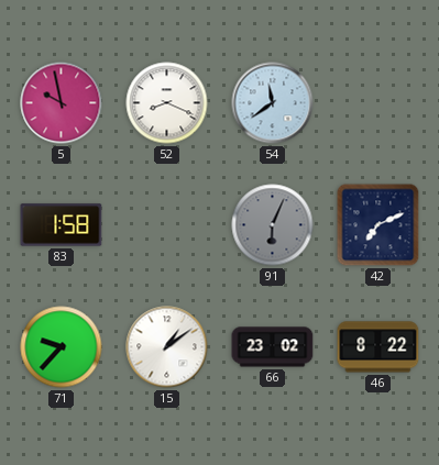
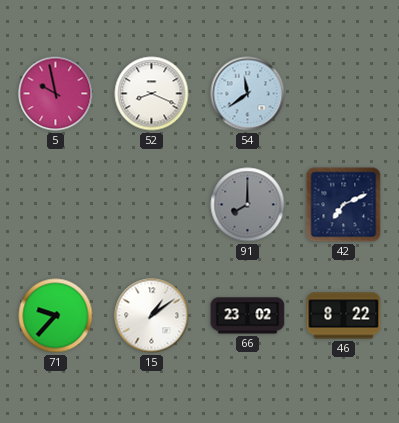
83: 1:58 -> none
91: 6:04 -> 8:00
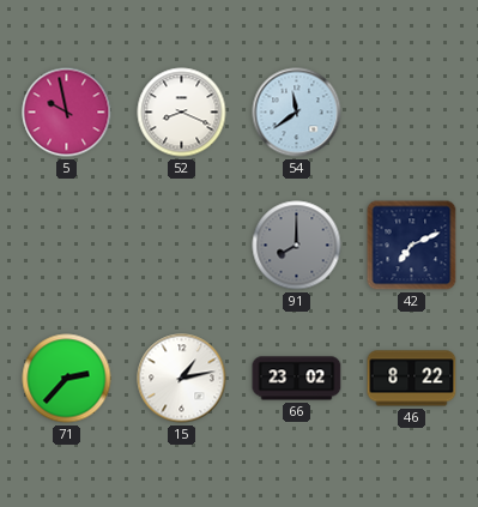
71: 9:37 -> 2:37
15: 1:09 -> 1:13
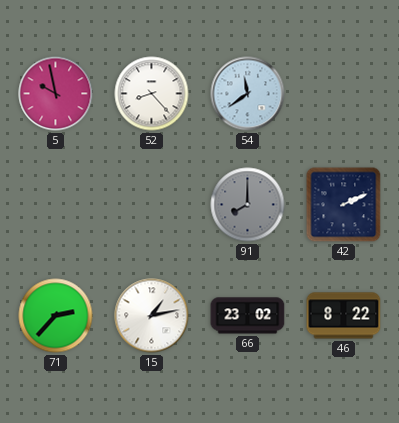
52: 8:19 -> 8:23
42: 7:11 -> 2:11
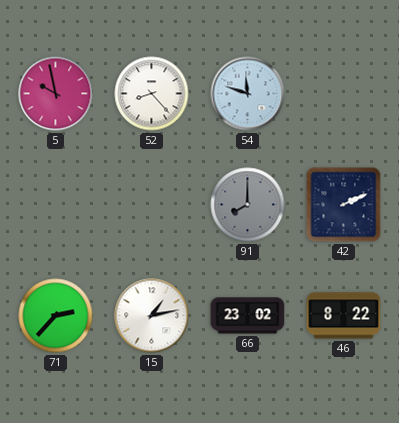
54: 11:39 -> 11:48
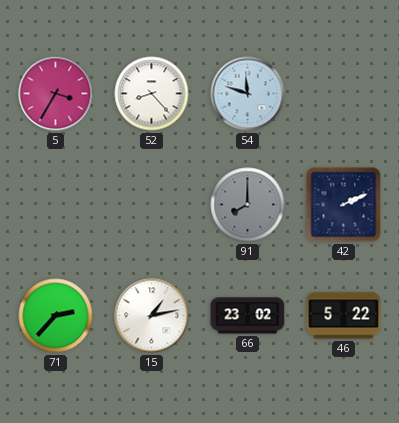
5: 9:58 -> 3:35
46: 8:22 -> 5:22
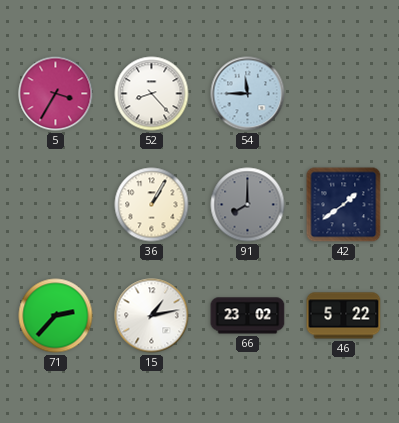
54: 11:48 -> 11:45
36: none -> 1:05
42: 2:11 -> 1:39
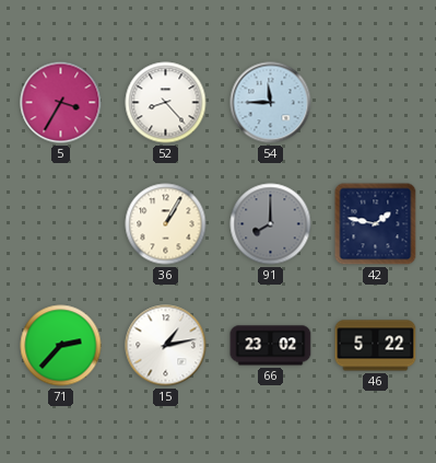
42: 1:39 -> 1:47
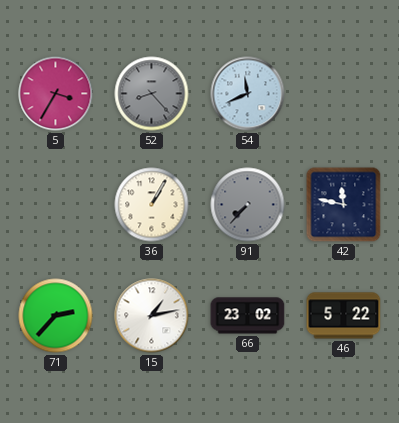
52 dial: white -> grey
54: 11:45 -> 11:41
91: 8:00 -> 7:37
42: 1:47 -> 11:47
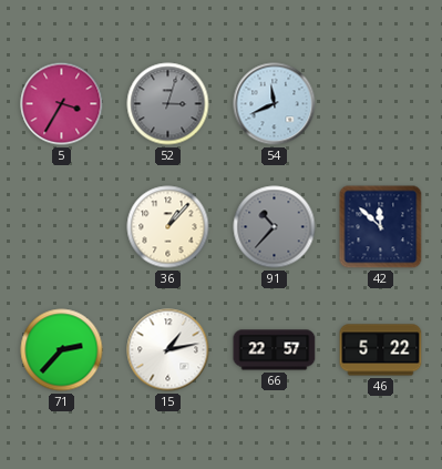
52: 8:23 -> 3:03
36: 1:05 -> 1:07
91: 7:37 -> 10:37
42: 11:47 -> 11:52
66: 23:02 -> 22:57
